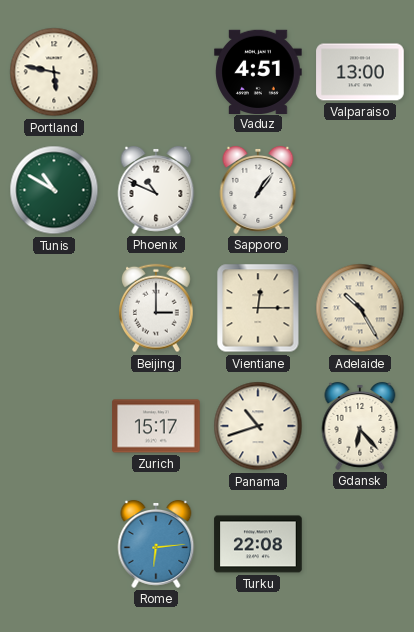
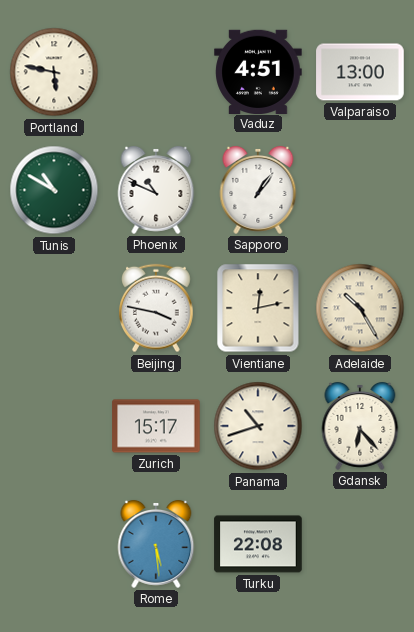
Beijing: 3:00 -> 3:47
Vientiane: 12:15 -> 12:13
Rome: 6:14 -> 5:29
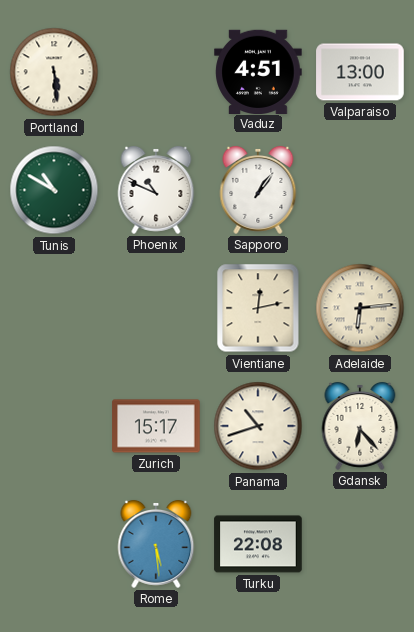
Portland: 5:47 -> 5:29
Beijing: 3:47 -> none
Adelaide: 10:25 -> 6:14
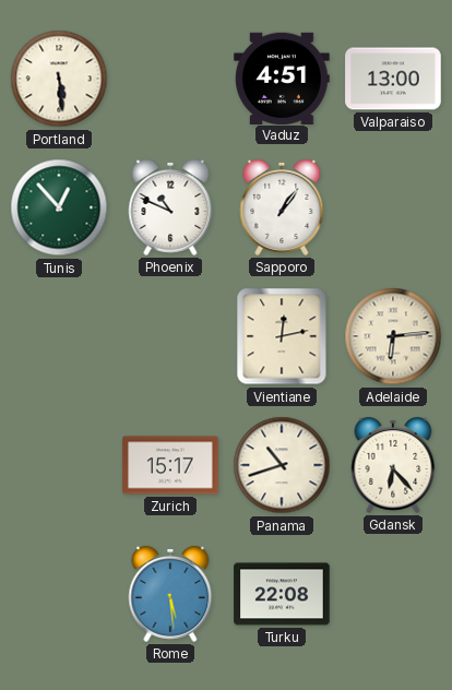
Tunis: 10:50 -> 12:53
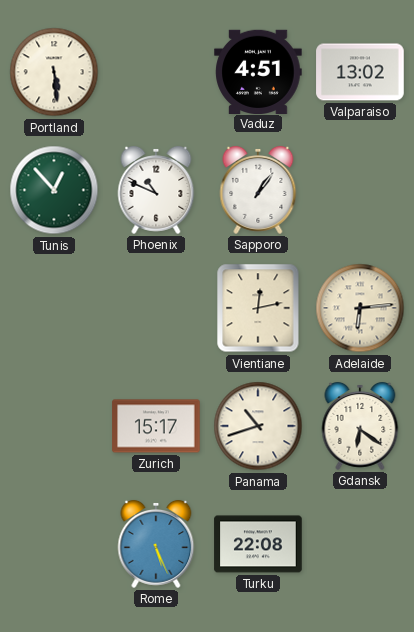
Valparaiso: 13:00 -> 13:02
Gdansk: 6:23 -> 6:21
Rome: 5:29 -> 5:26
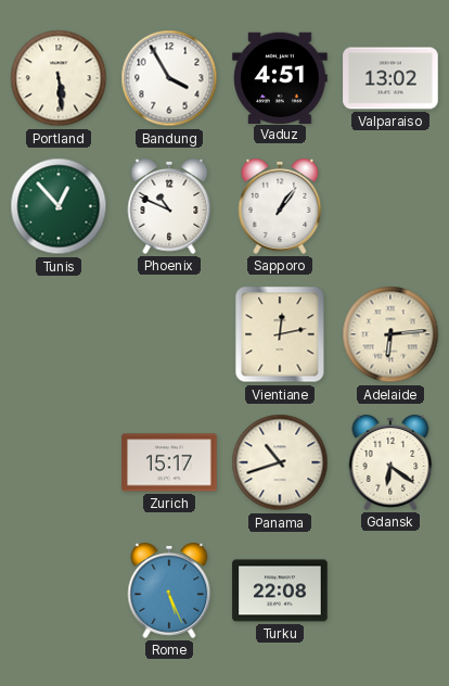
Bandung: none -> 3:55
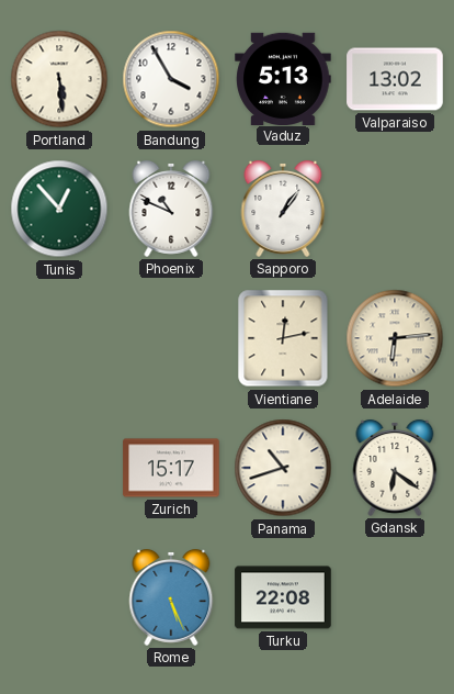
Vaduz: 4:51 -> 5:13
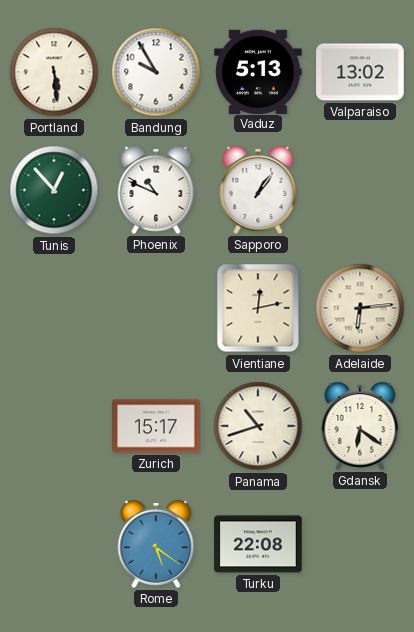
Bandung: 3:55 -> 9:55
Rome: 5:26 -> 5:21
